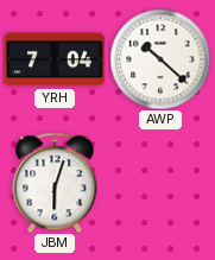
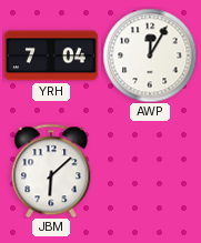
AWP: 10:22 -> 12:05
JBM: 6:03 -> 6:08
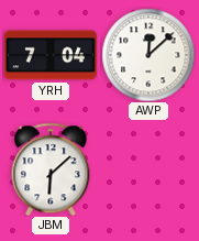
AWP: 12:05 -> 12:08
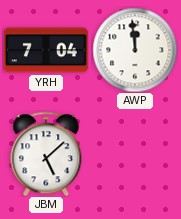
AWP: 12:08 -> 11:59
JBM: 6:08 -> 5:08
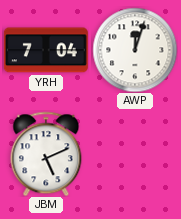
AWP: 11:59 -> 12:03
JBM: 5:08 -> 5:11
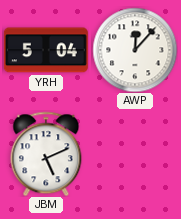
YRH: 7:04 -> 5:04
AWP: 12:03 -> 12:07
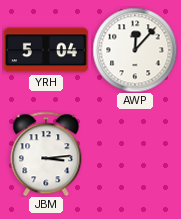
JBM: 5:11 -> 3:14
